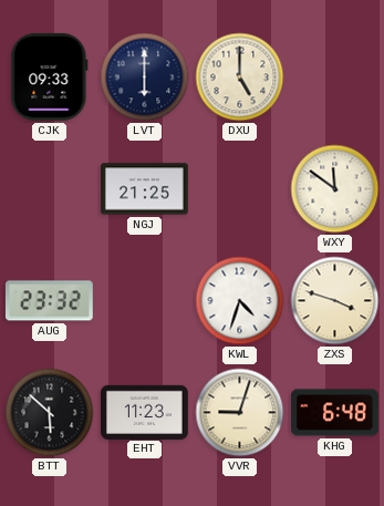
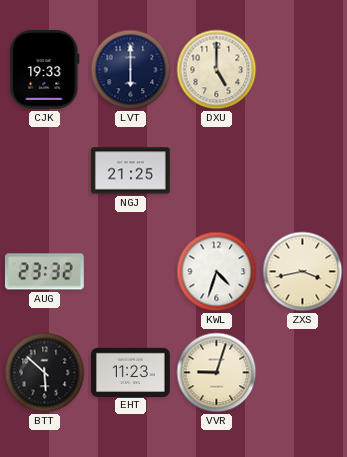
CJK: 09:33 -> 19:33
WXY: 11:51 -> none
ZXS: 3:48 -> 3:43
KHG: 6:48 -> none
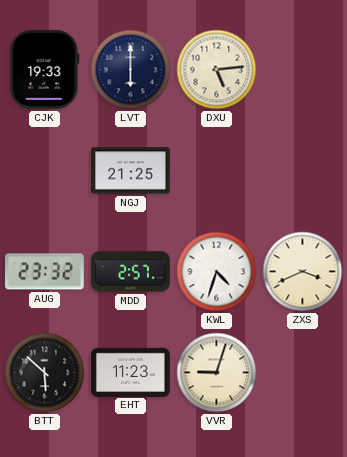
DXU: 5:00 -> 5:14
MDD: none -> 2:57
ZXS: 3:43 -> 3:41
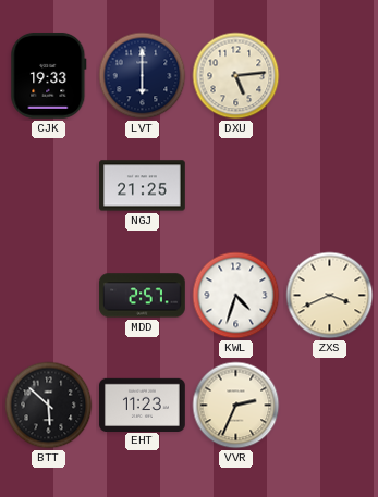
AUG: 23:32 -> none
VVR: 9:03 -> 2:34
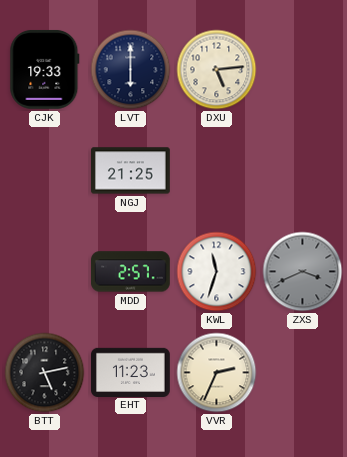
KWL: 4:33 -> 11:33
ZXS dial: cream -> grey
BTT: 5:52 -> 5:13
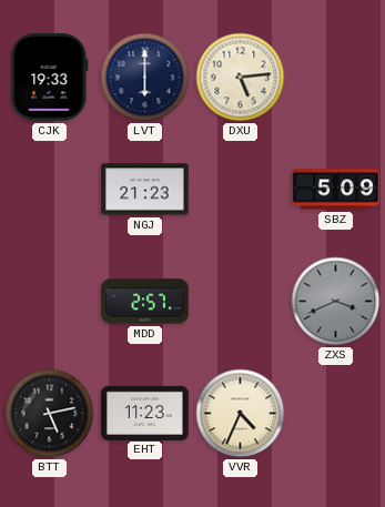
NGJ: 21:25 -> 21:23
SBZ: none -> 5:09
KWL: 11:33 -> none
VVR: 2:34 -> 4:34
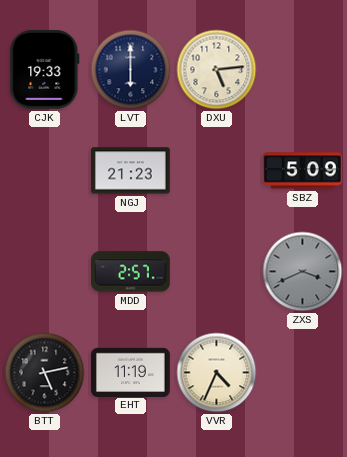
EHT: 11:23 -> 11:19
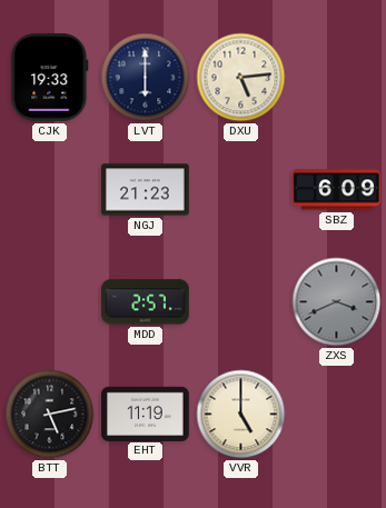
SBZ: 5:09 -> 6:09
VVR: 4:34 -> 5:00
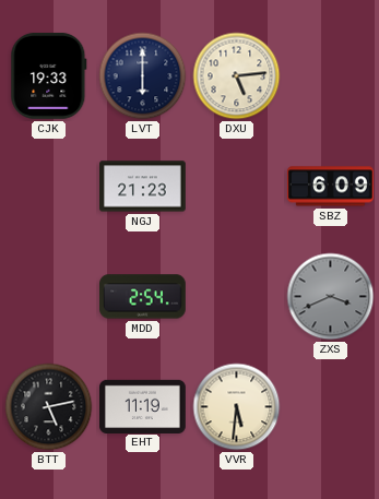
MDD: 2:57 -> 2:54
VVR: 5:00 -> 5:31
